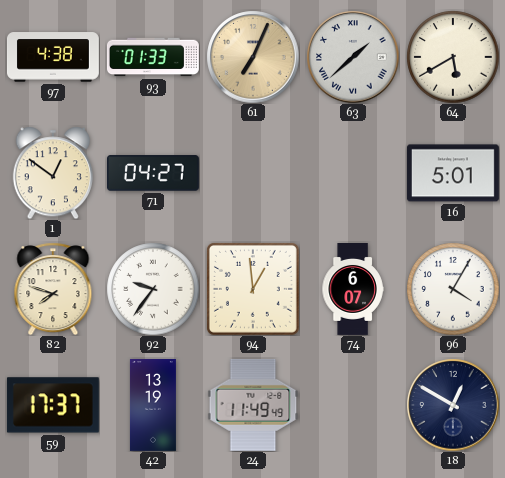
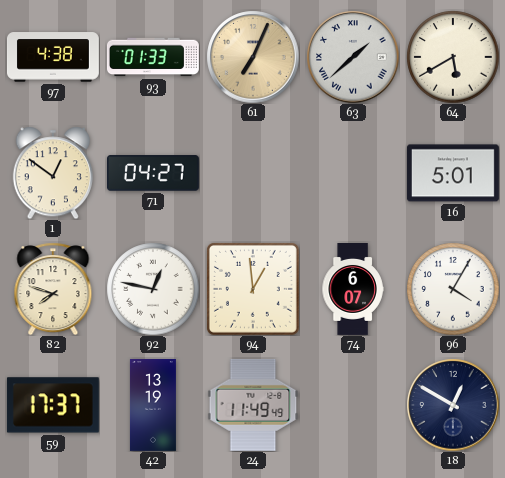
92: 9:36 -> 12:47
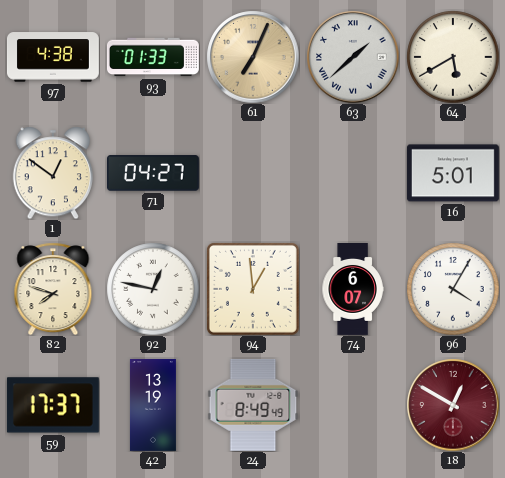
24: 11:49 -> 8:49
18 dial: navy -> burgundy
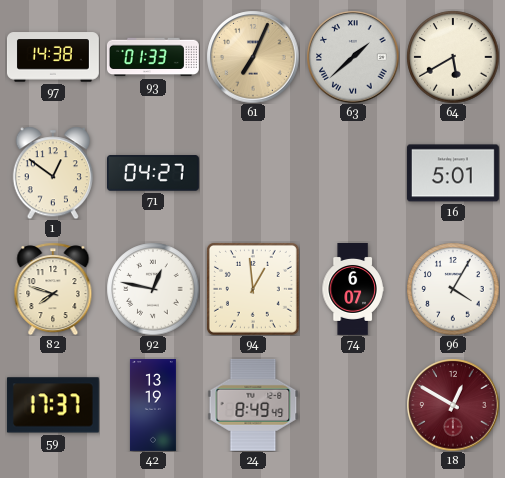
97: 4:38 -> 14:38
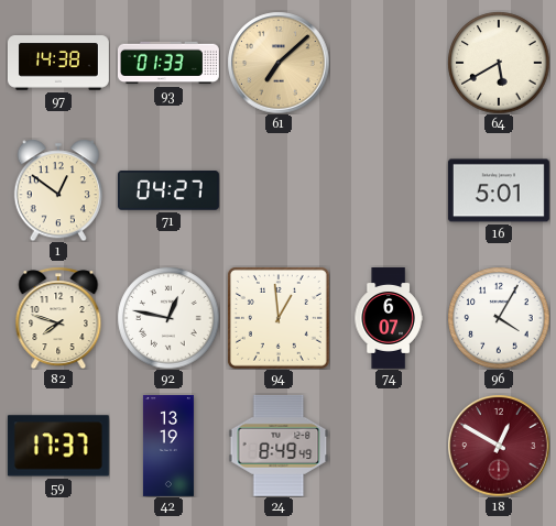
61: 7:04 -> 7:08
63: 1:38 -> none
